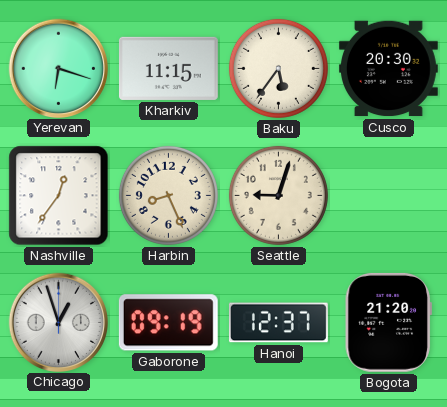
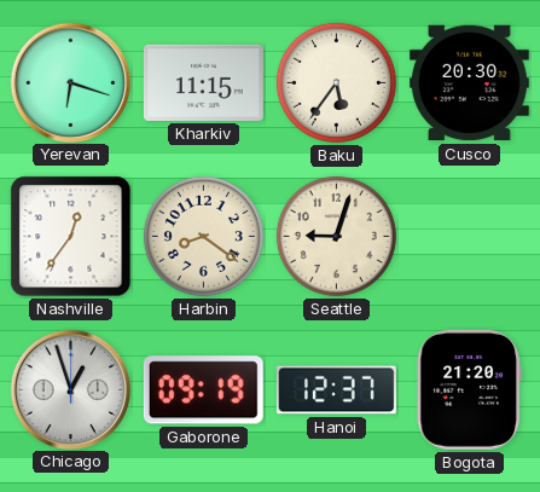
Harbin: 8:26 -> 8:21
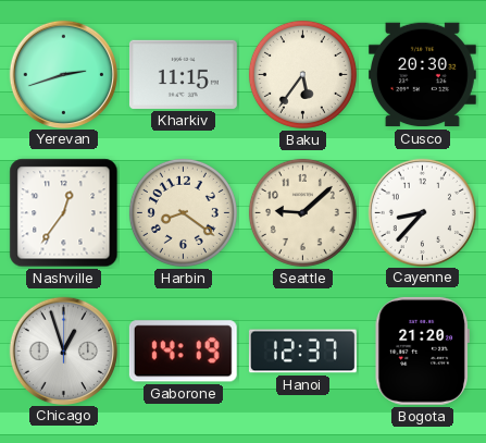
Yerevan: 6:18 -> 2:42
Seattle: 9:03 -> 9:08
Cayenne: none -> 8:37
Gaborone: 09:19 -> 14:19
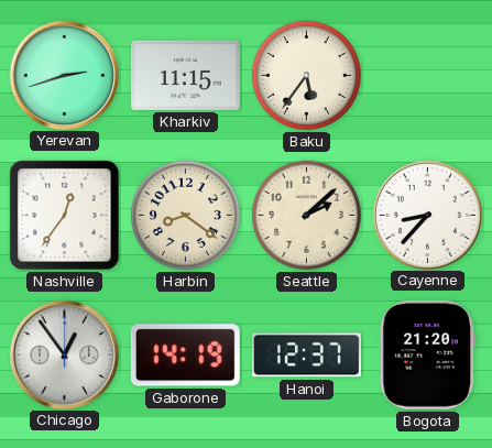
Cusco: 20:30 -> none
Seattle: 9:08 -> 2:08
Chicago: 12:57 -> 12:54
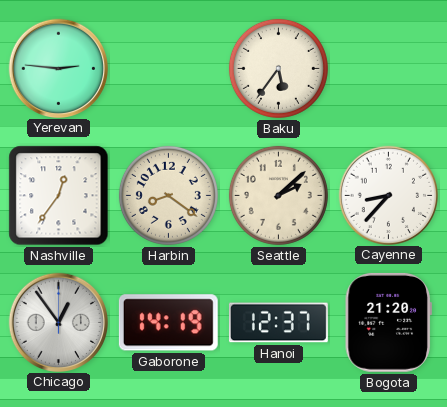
Yerevan: 2:42 -> 2:46
Kharkiv: 11:15 -> none
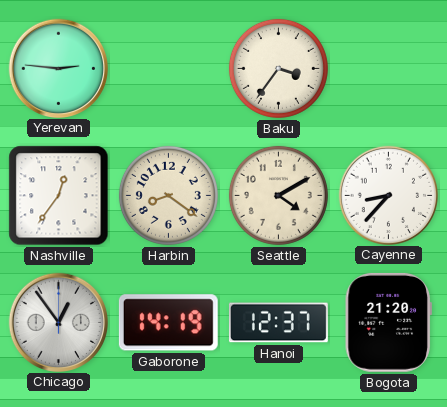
Baku: 5:36 -> 3:36
Seattle: 2:08 -> 4:10
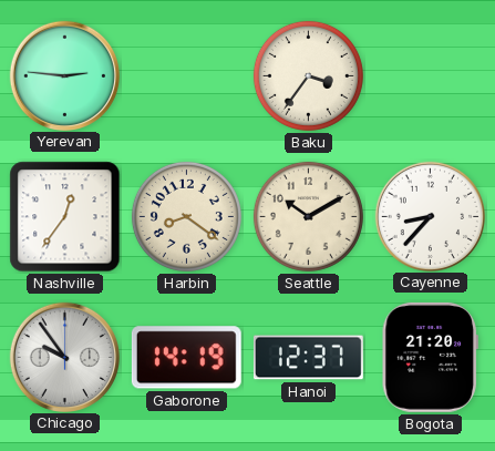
Seattle: 4:10 -> 10:10
Chicago: 12:54 -> 9:54
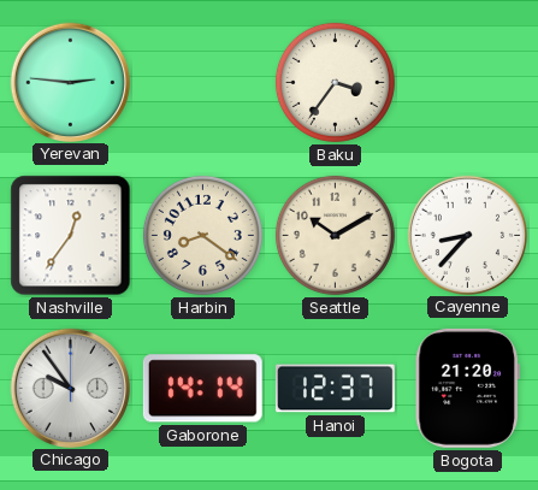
Gaborone: 14:19 -> 14:14
